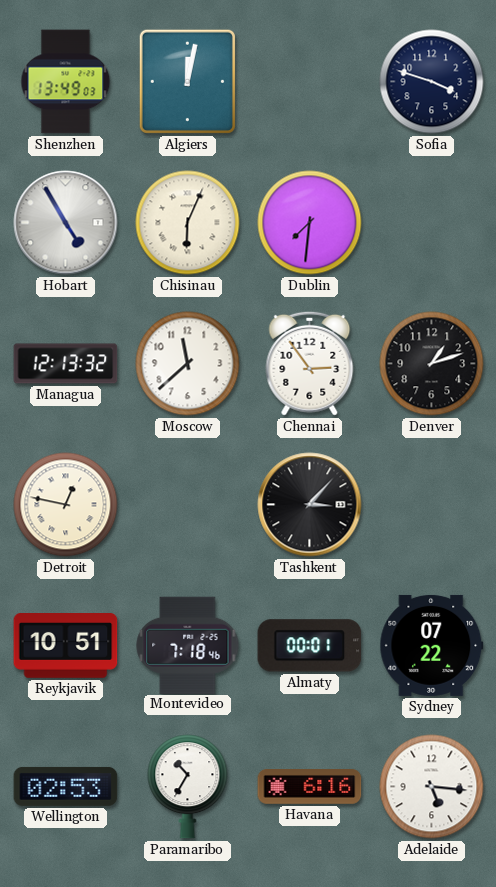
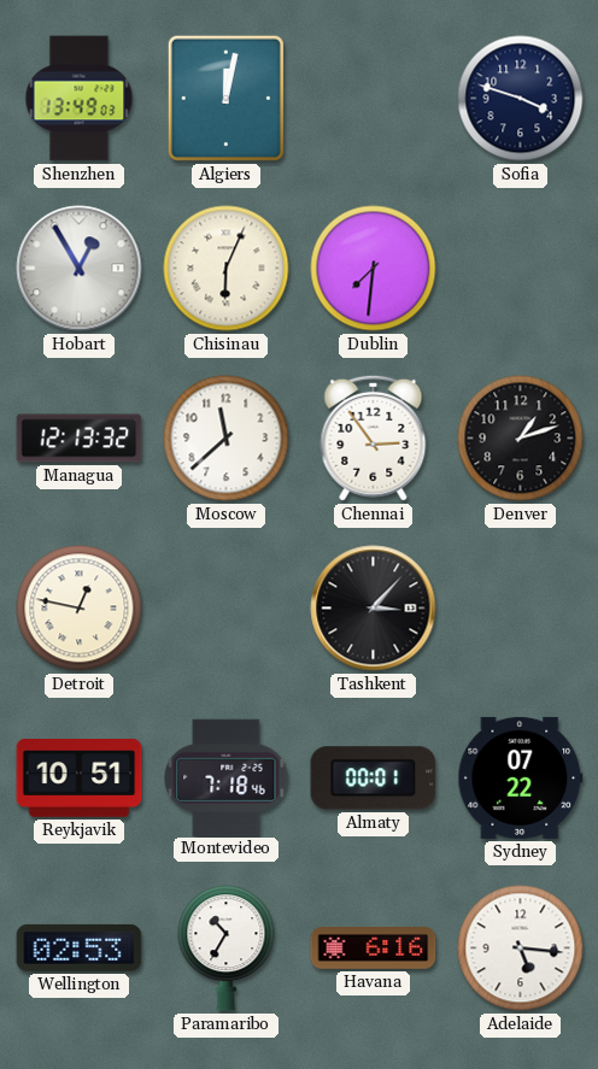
Hobart: 4:55 -> 12:55
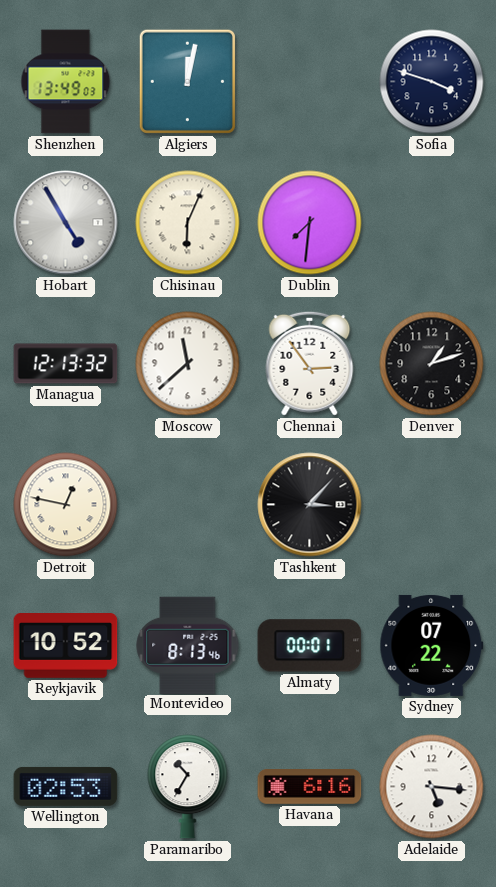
Hobart: 12:55 -> 4:55
Reykjavik: 10:51 -> 10:52
Montevideo: 7:18 -> 8:13
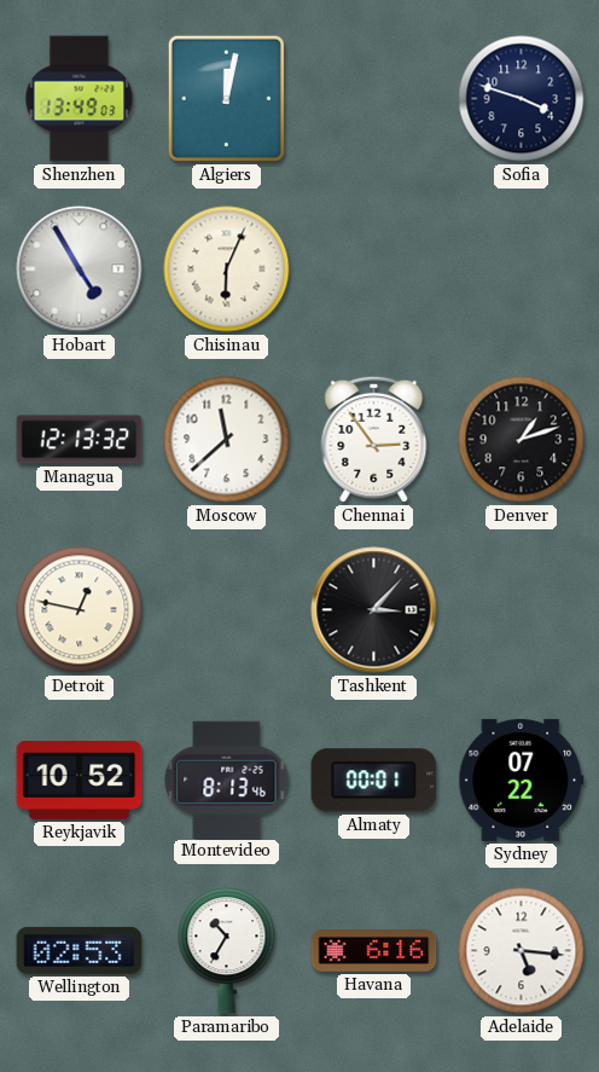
Dublin: 7:31 -> none
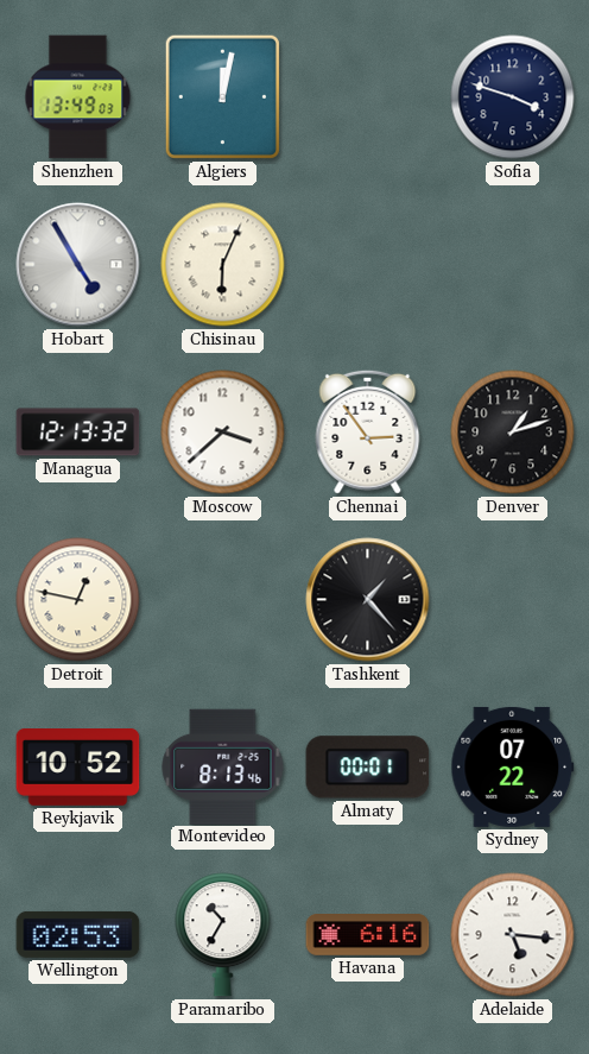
Moscow: 11:38 -> 3:38
Tashkent: 3:07 -> 1:23
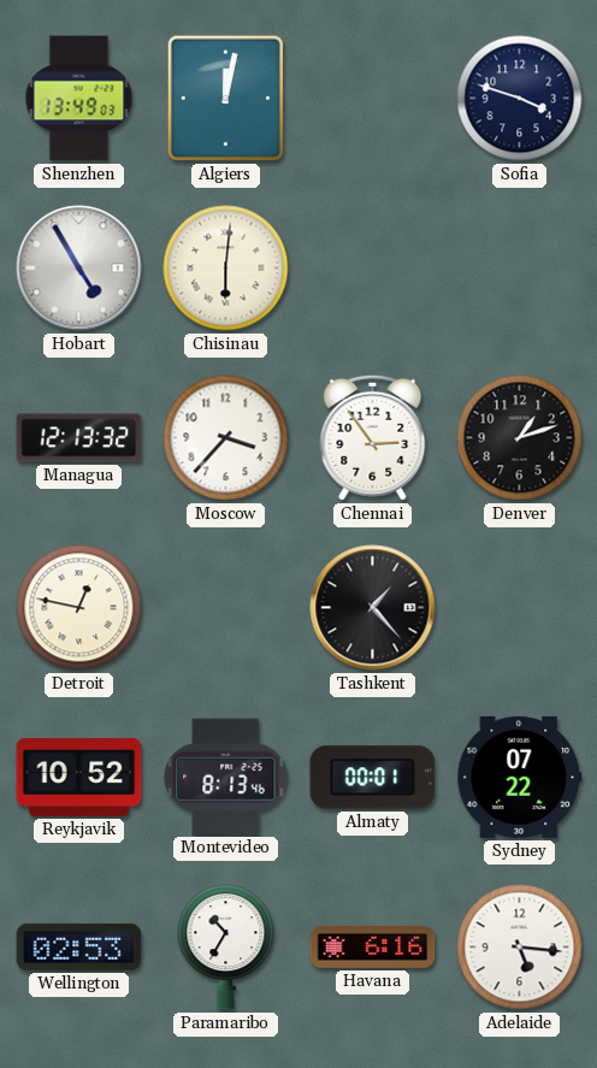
Chisinau: 6:04 -> 6:01
Moscow: 3:38 -> 3:37
